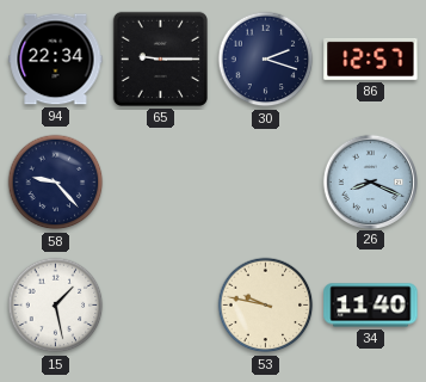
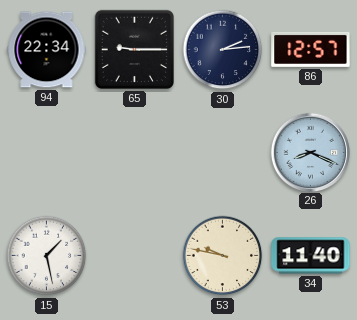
30: 2:18 -> 2:14
58: 9:23 -> none
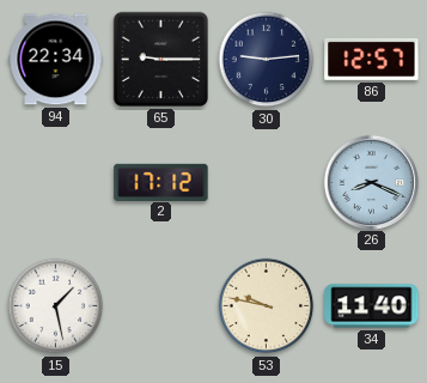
30: 2:14 -> 9:14
2: none -> 17:12
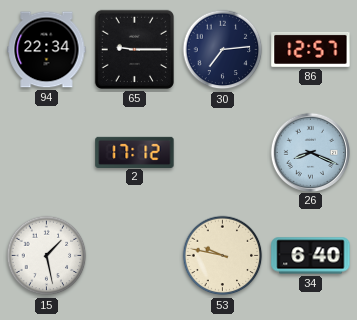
30: 9:14 -> 7:14
34: 11:40 -> 6:40
